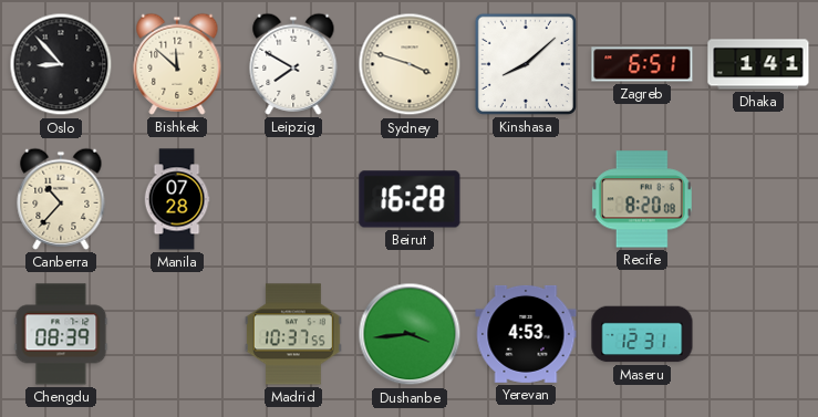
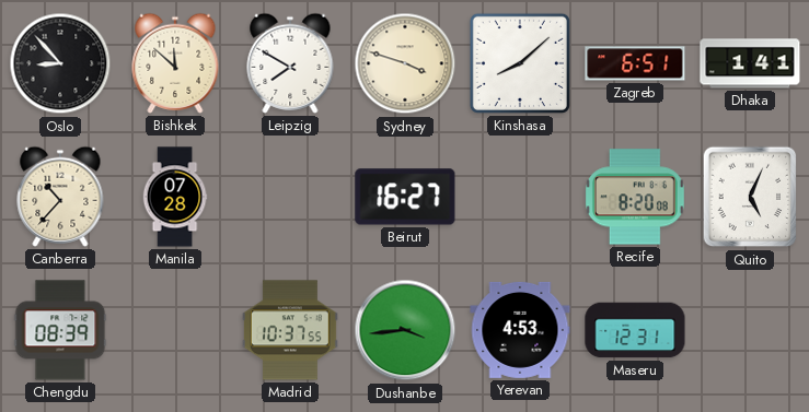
Beirut: 16:28 -> 16:27
Quito: none -> 5:04
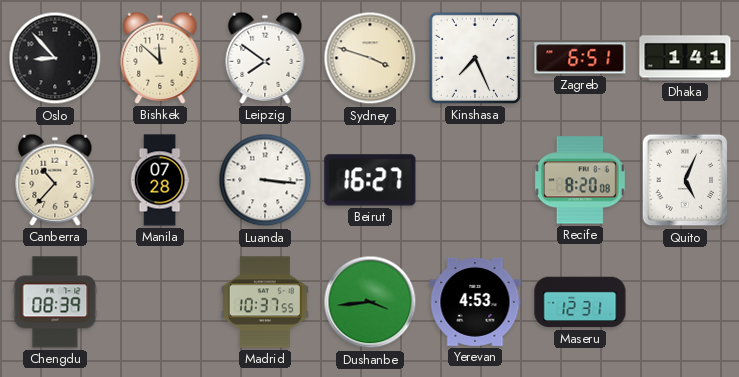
Leipzig: 7:50 -> 7:51
Kinshasa: 8:08 -> 7:26
Luanda: none -> 3:16
